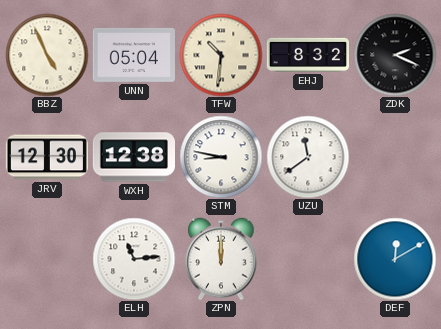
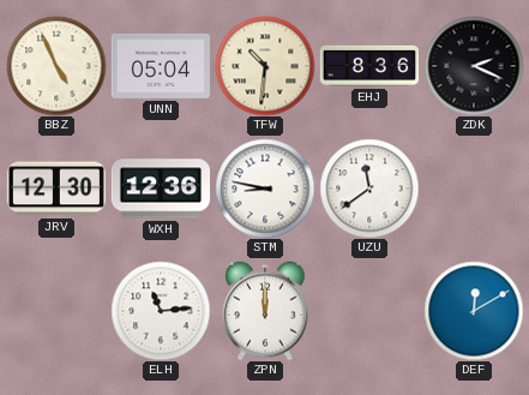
EHJ: 8:32 -> 8:36
WXH: 12:38 -> 12:36
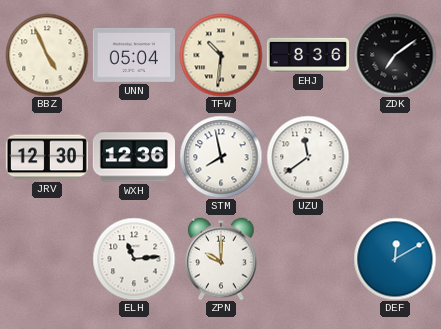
ZDK: 2:19 -> 7:09
STM: 8:47 -> 7:58
ZPN: 12:00 -> 10:00
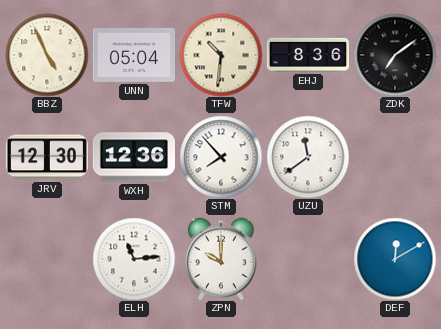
STM: 7:58 -> 7:53
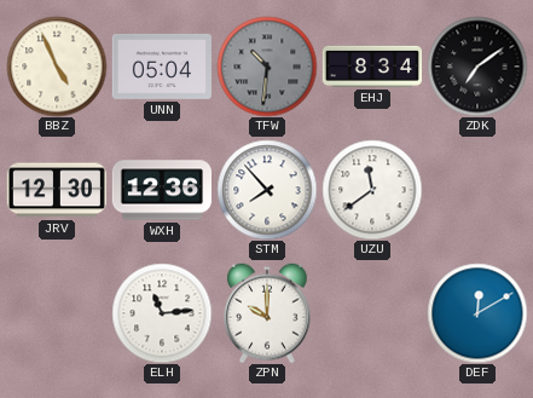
TFW dial: cream -> grey
EHJ: 8:36 -> 8:34
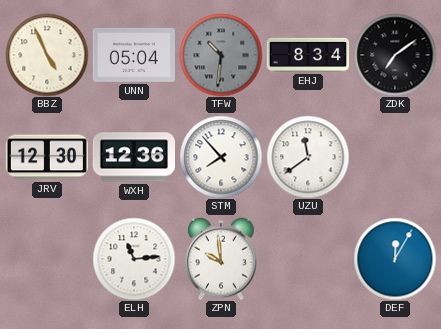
ZPN: 10:00 -> 9:59
DEF: 12:10 -> 12:05
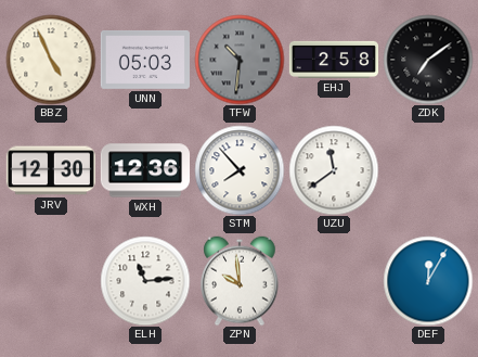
UNN: 05:04 -> 05:03
EHJ: 8:34 -> 2:58
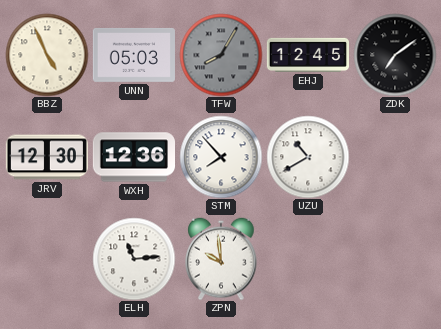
TFW: 10:31 -> 8:05
EHJ: 2:58 -> 12:45
UZU: 11:39 -> 10:40
DEF: 12:05 -> none
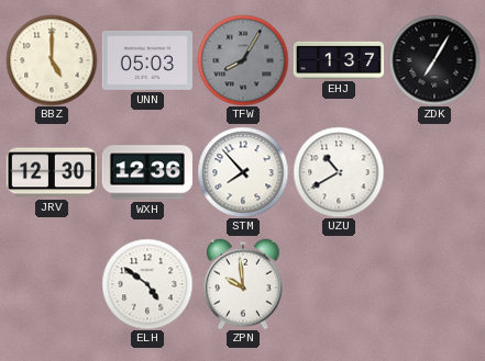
BBZ: 4:56 -> 5:00
EHJ: 12:45 -> 1:37
ZDK: 7:09 -> 7:05
ELH: 11:14 -> 4:51
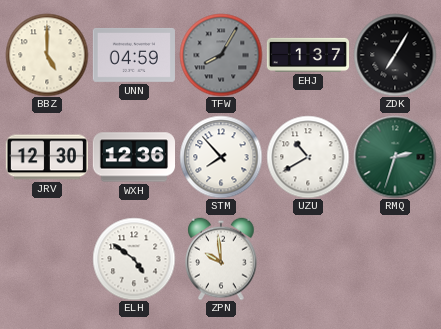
UNN: 05:03 -> 04:59
RMQ: none -> 2:33
